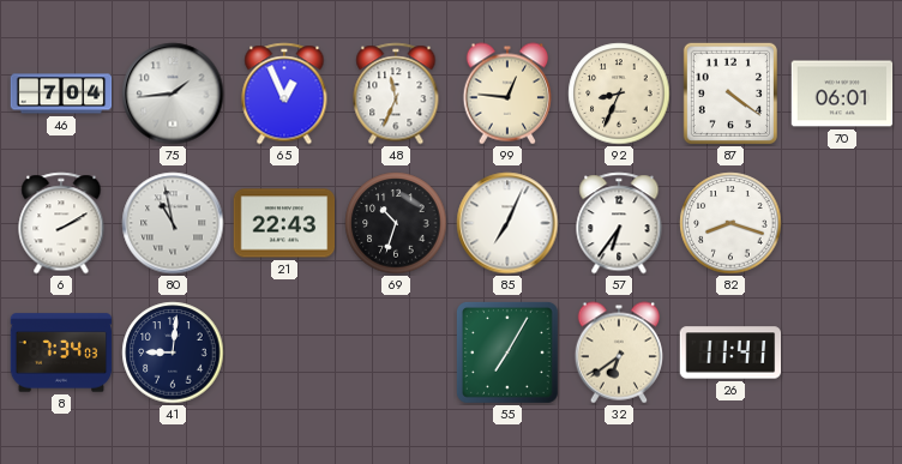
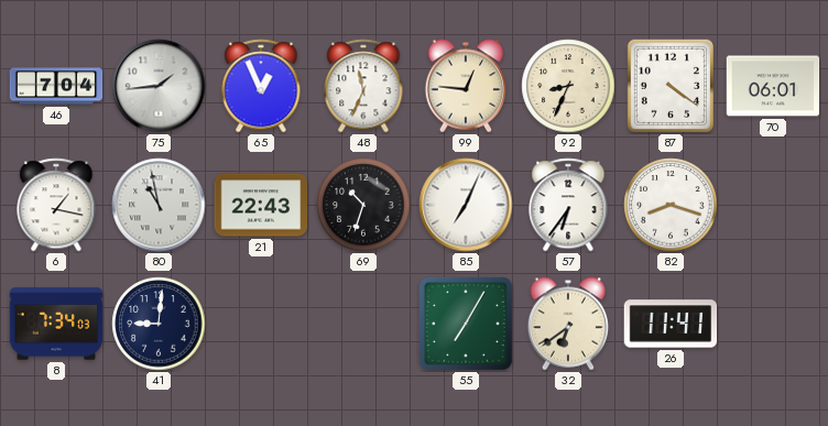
6: 2:10 -> 1:17
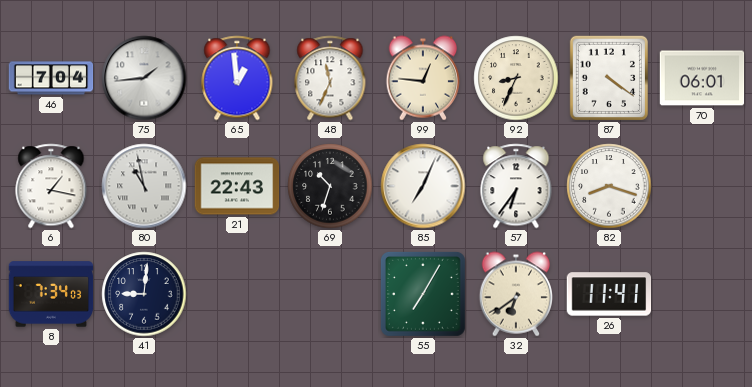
65: 12:56 -> 12:59
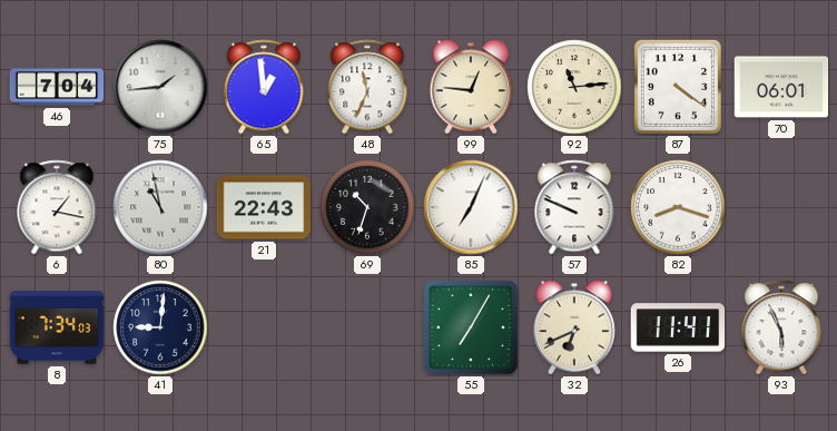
92: 8:34 -> 11:14
57: 6:36 -> 9:49
32: 6:39 -> 6:41
93: none -> 5:56
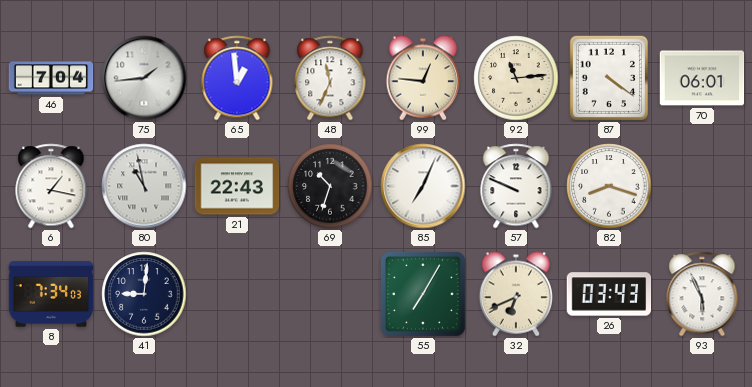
26: 11:41 -> 03:43
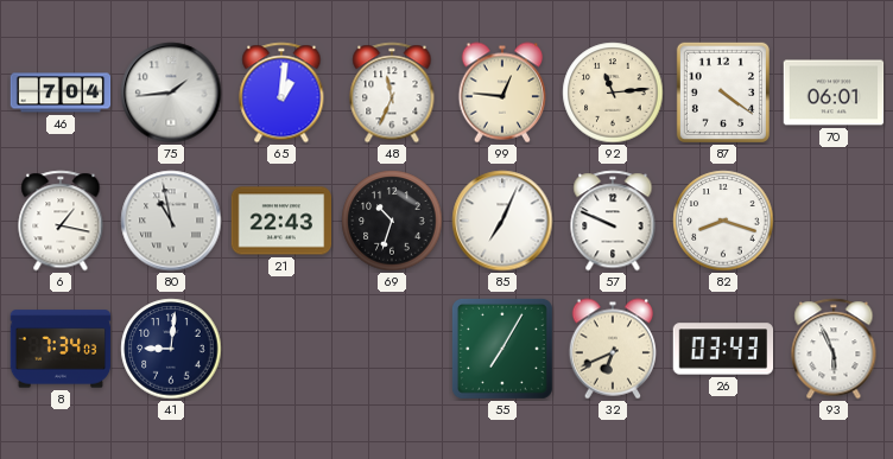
65: 12:59 -> 1:01
